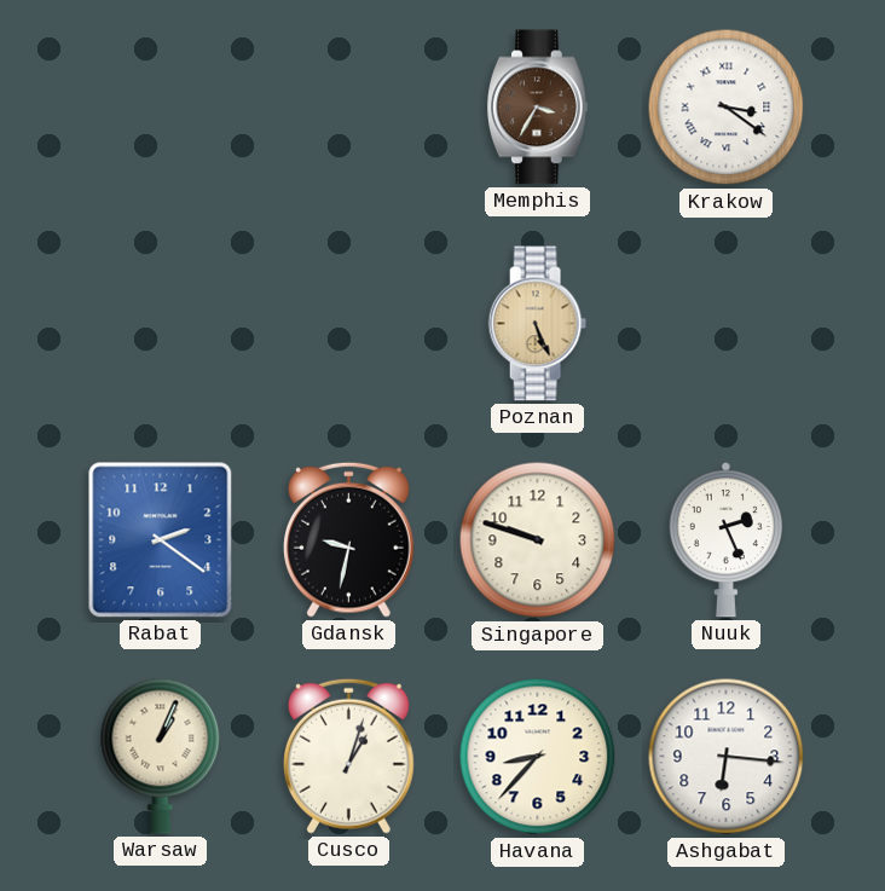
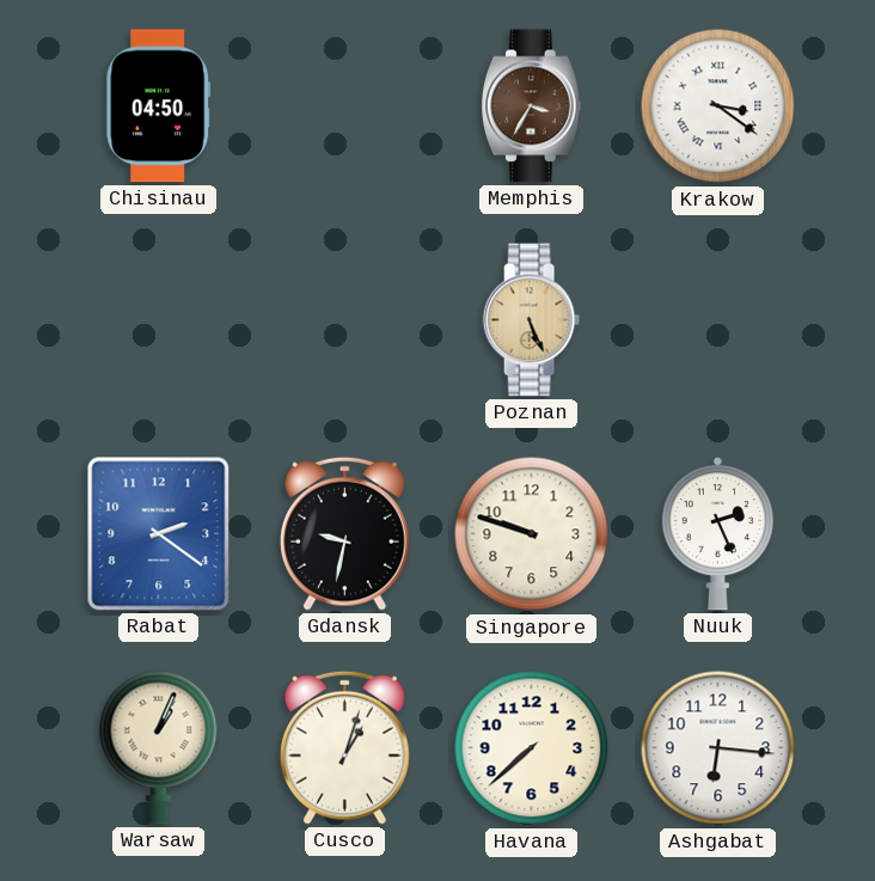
Chisinau: none -> 04:50
Havana: 8:37 -> 7:38
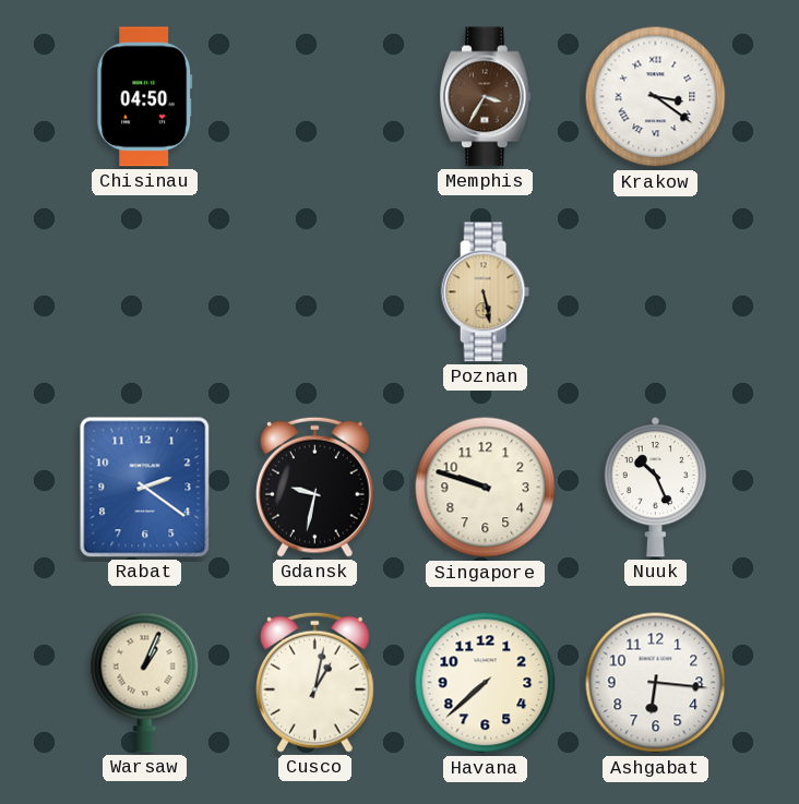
Poznan: 5:26 -> 5:28
Nuuk: 2:26 -> 10:26
Cusco: 1:03 -> 1:02
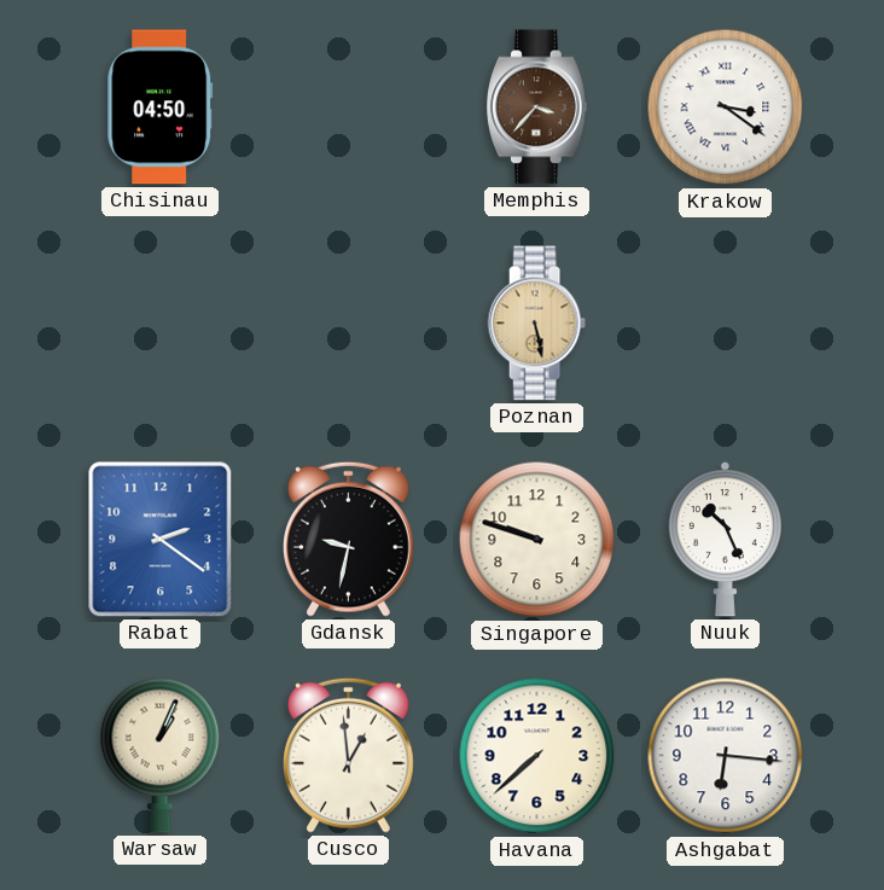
Memphis: 3:35 -> 3:37
Cusco: 1:02 -> 12:59
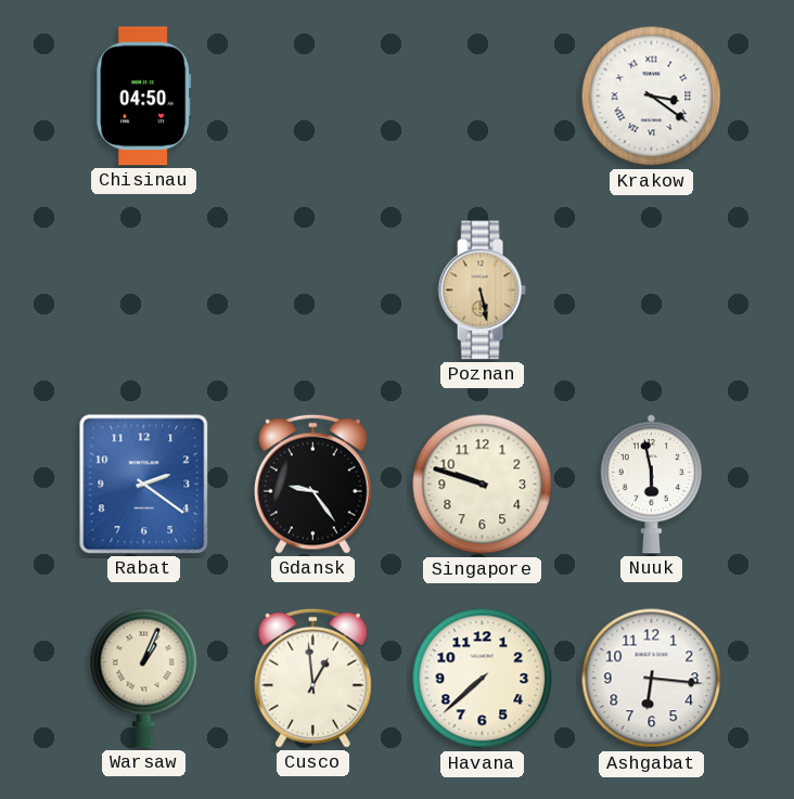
Memphis: 3:37 -> none
Gdansk: 9:32 -> 9:24
Nuuk: 10:26 -> 5:58
